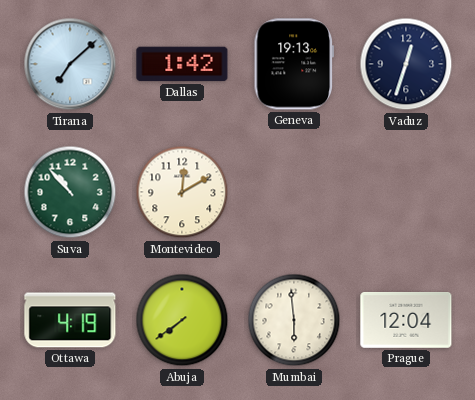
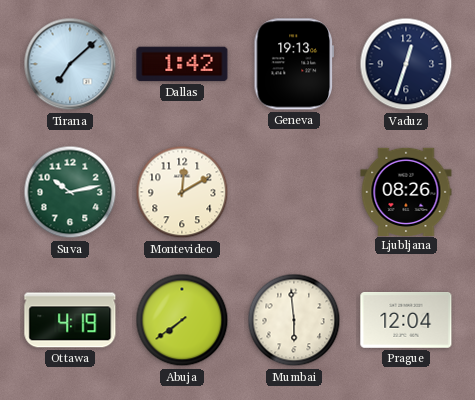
Suva: 10:53 -> 10:13
Ljubljana: none -> 08:26
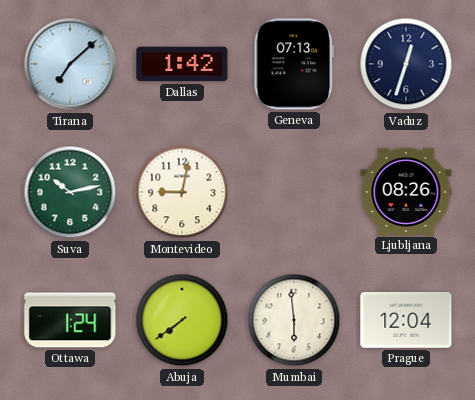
Geneva: 19:13 -> 07:13
Montevideo: 12:10 -> 9:02
Ottawa: 4:19 -> 1:24
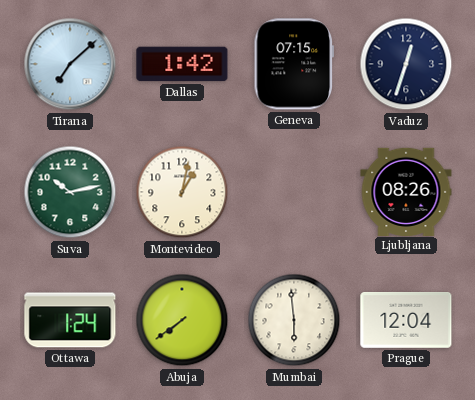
Geneva: 07:13 -> 07:15
Montevideo: 9:02 -> 1:02
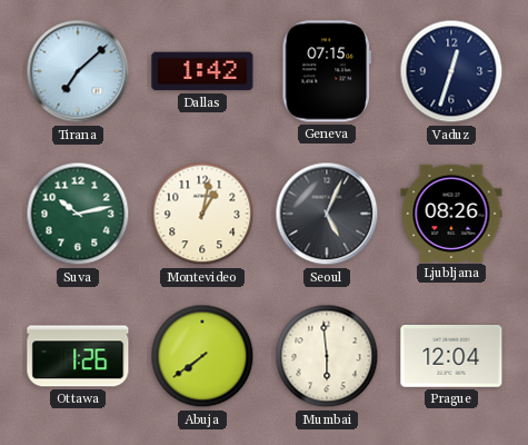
Seoul: none -> 5:04
Ottawa: 1:24 -> 1:26
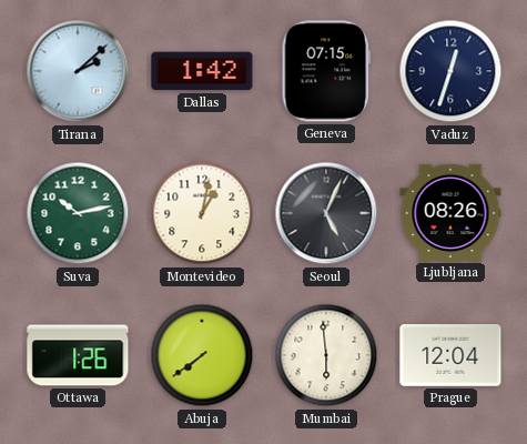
Tirana: 7:08 -> 2:08
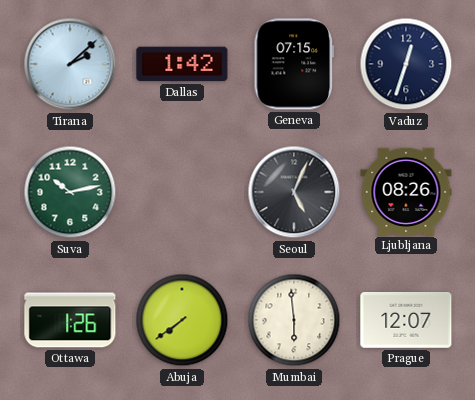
Montevideo: 1:02 -> none
Prague: 12:04 -> 12:07
